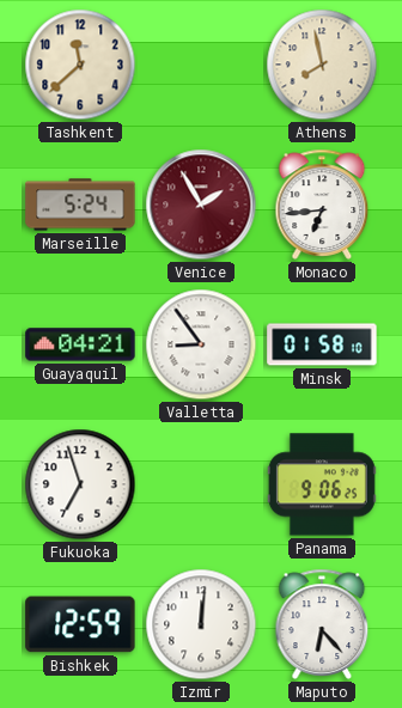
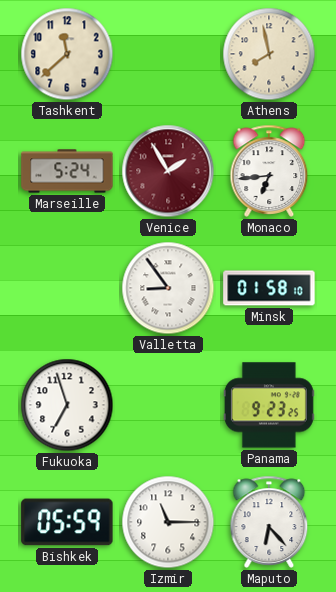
Guayaquil: 04:21 -> none
Panama: 9:06 -> 9:23
Bishkek: 12:59 -> 05:59
Izmir: 12:01 -> 11:15
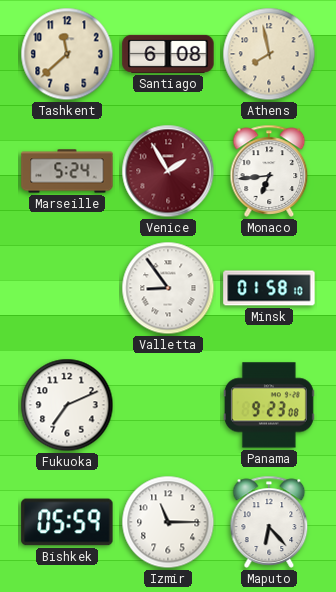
Santiago: none -> 6:08
Fukuoka: 6:57 -> 7:11
Panama: 9:23:25 -> 9:23:08
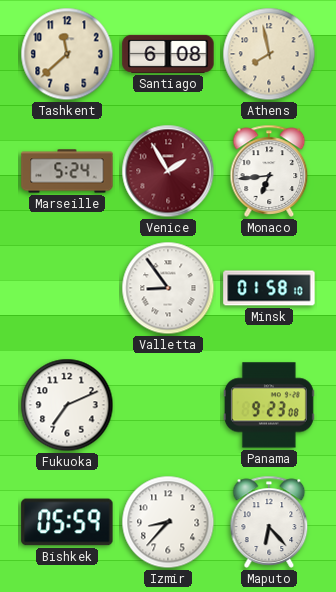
Izmir: 11:15 -> 8:37
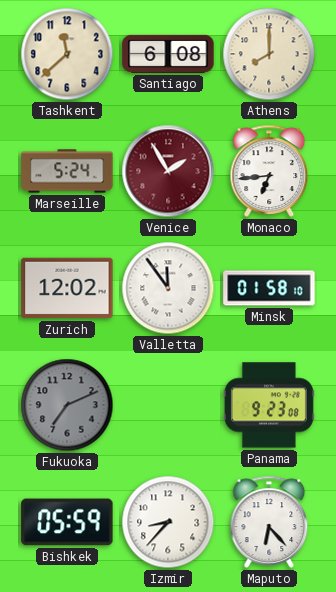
Athens: 7:58 -> 8:00
Zurich: none -> 12:02
Valletta: 8:54 -> 11:54
Fukuoka dial: white -> grey
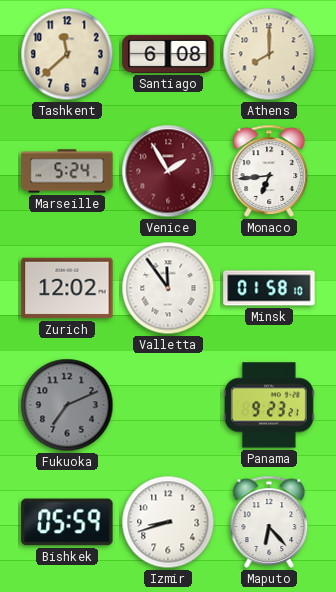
Panama: 9:23:08 -> 9:23:21
Izmir: 8:37 -> 8:42
